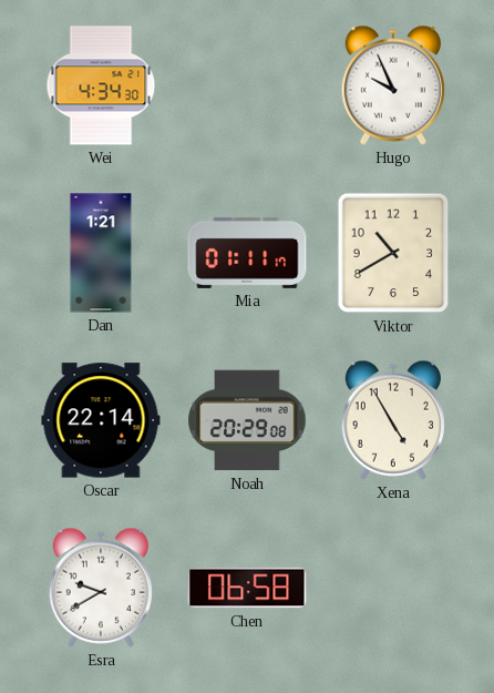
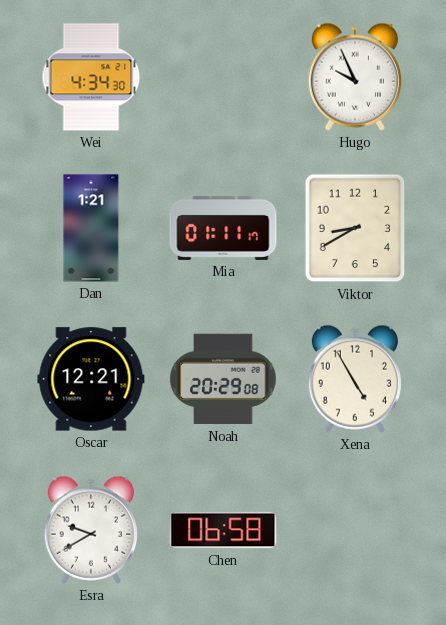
Viktor: 10:40 -> 8:40
Oscar: 22:14 -> 12:21
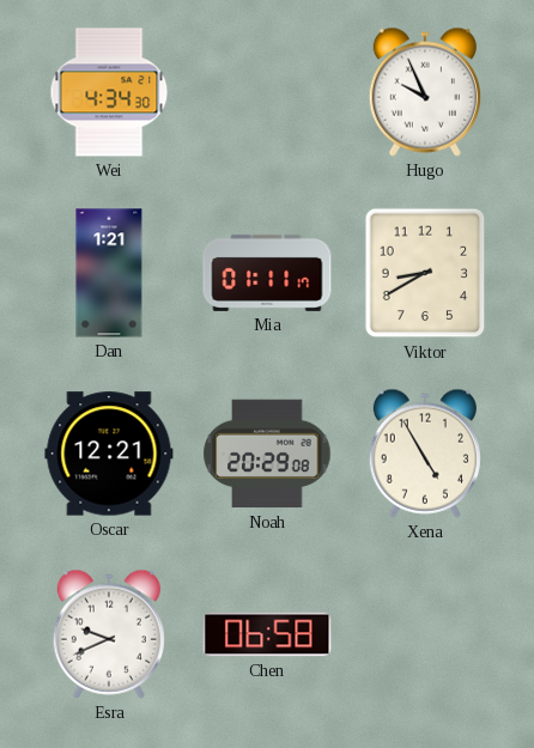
Esra: 9:40 -> 9:41
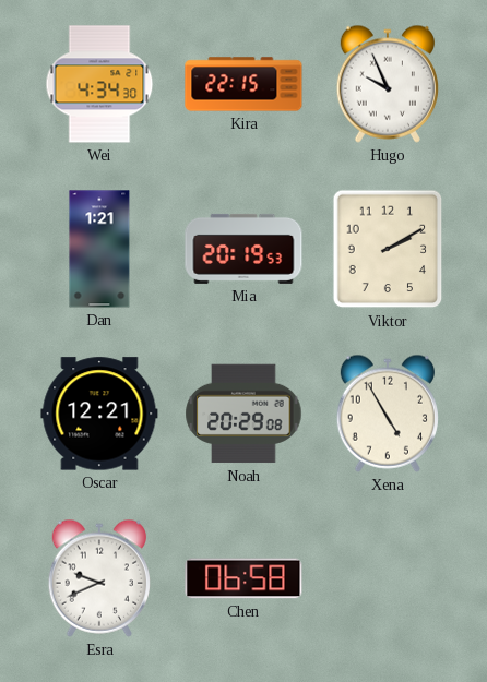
Kira: none -> 22:15
Mia: 01:11 -> 20:19
Viktor: 8:40 -> 2:10
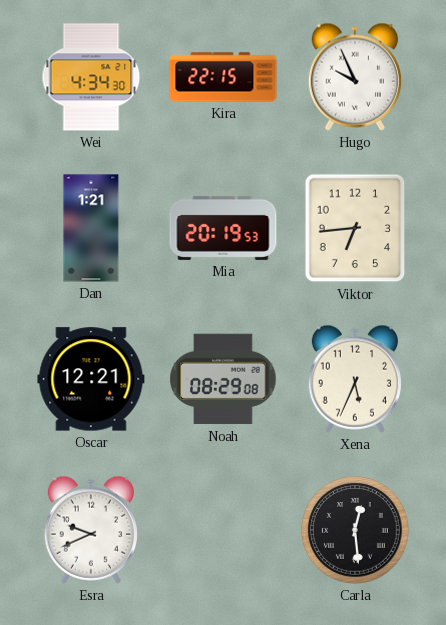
Viktor: 2:10 -> 6:44
Noah: 20:29 -> 08:29
Xena: 4:55 -> 5:34
Chen: 06:58 -> none
Carla: none -> 12:29
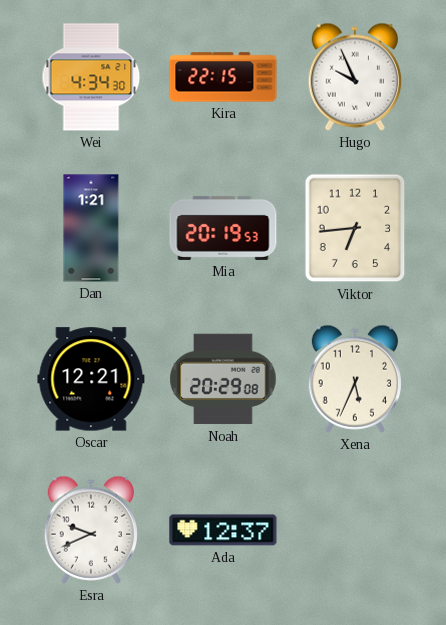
Noah: 08:29 -> 20:29
Ada: none -> 12:37
Carla: 12:29 -> none
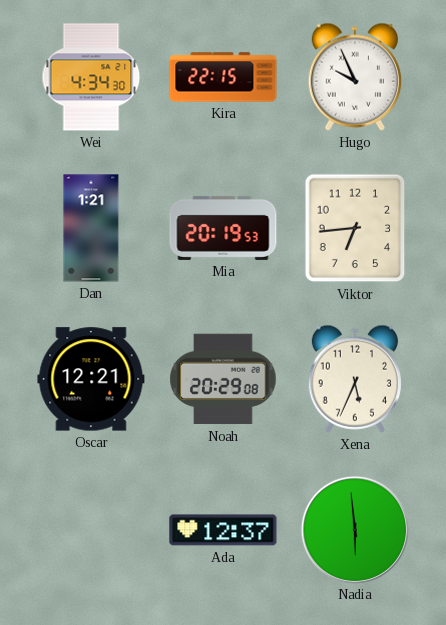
Esra: 9:41 -> none
Nadia: none -> 5:59
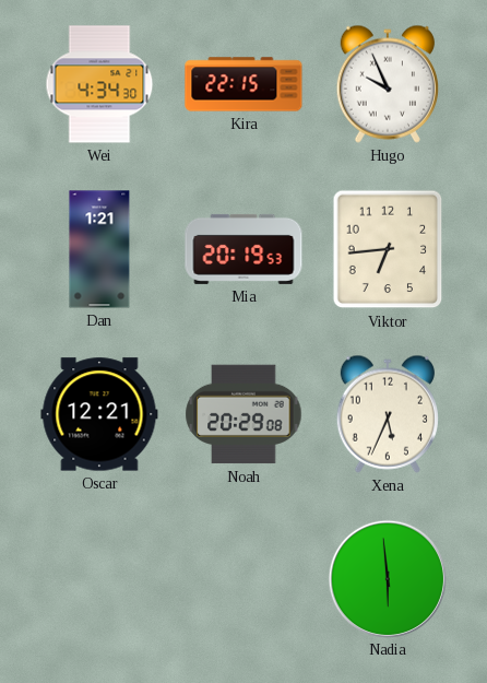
Ada: 12:37 -> none
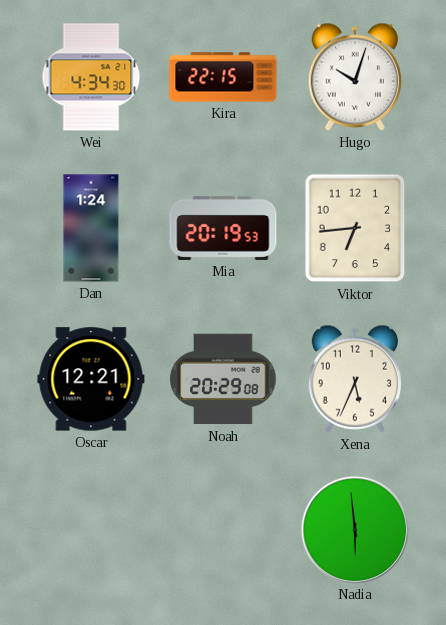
Hugo: 9:56 -> 10:03
Dan: 1:21 -> 1:24
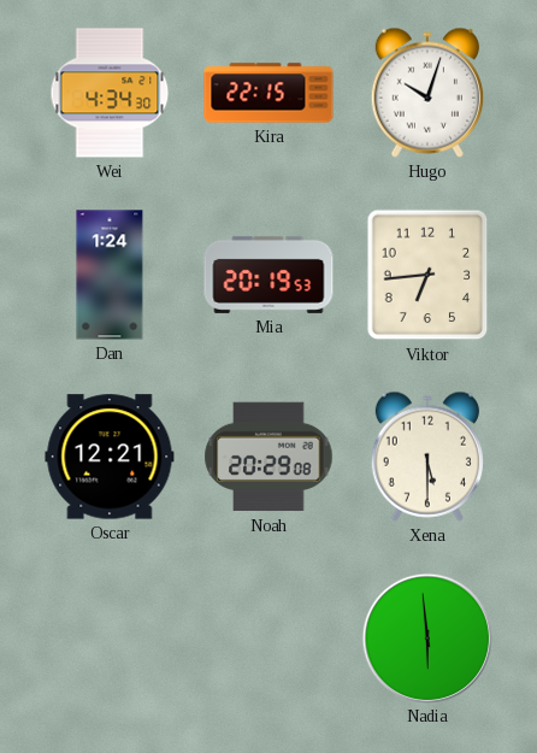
Xena: 5:34 -> 5:30
